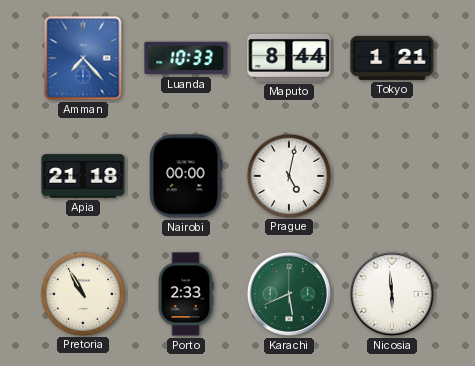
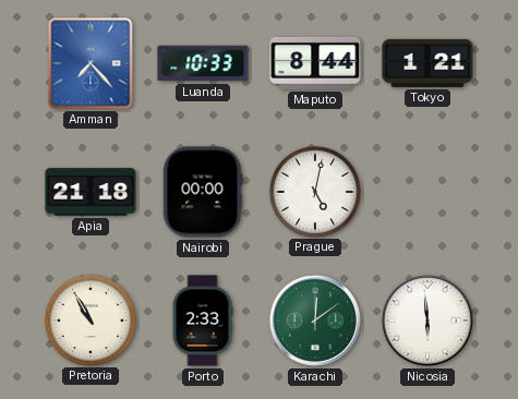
Karachi: 5:41 -> 12:09
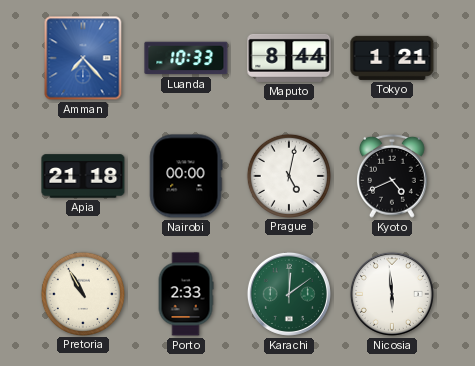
Kyoto: none -> 4:41
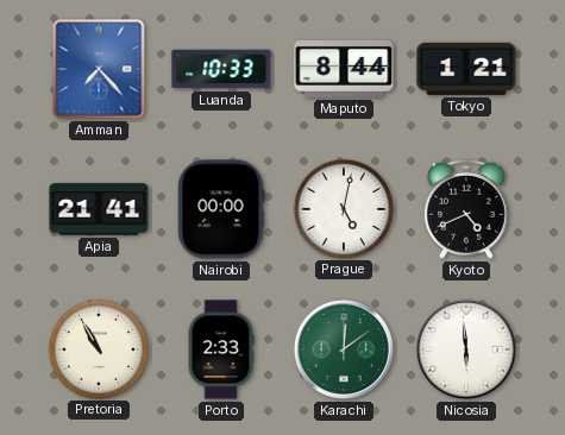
Apia: 21:18 -> 21:41
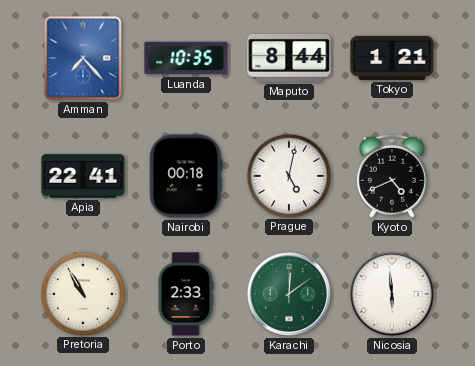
Luanda: 10:33 -> 10:35
Apia: 21:41 -> 22:41
Nairobi: 00:00 -> 00:18
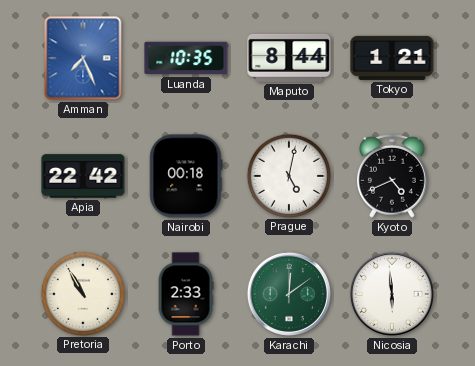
Amman: 7:23 -> 7:26
Apia: 22:41 -> 22:42
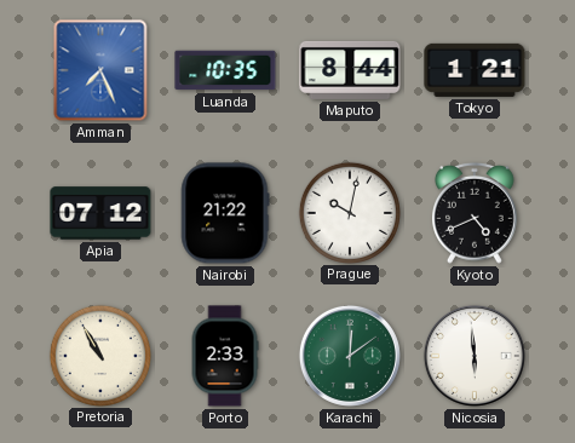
Apia: 22:42 -> 07:12
Nairobi: 00:18 -> 21:22
Prague: 5:02 -> 10:02
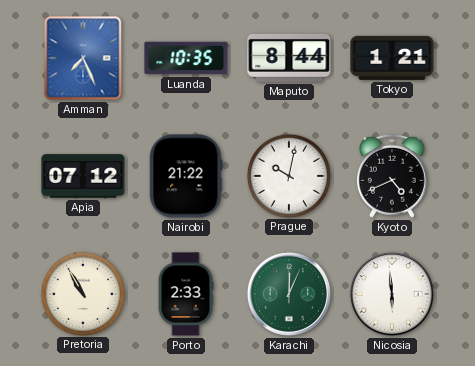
Karachi: 12:09 -> 12:04
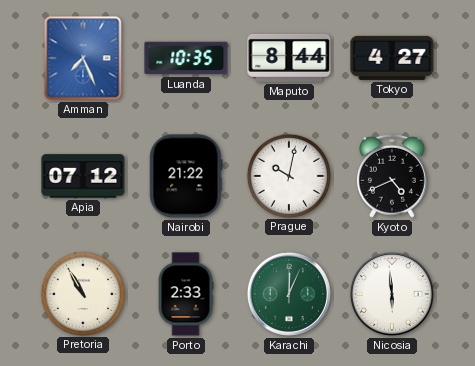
Tokyo: 1:21 -> 4:27
